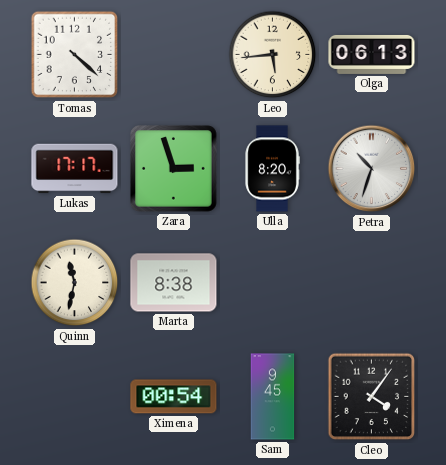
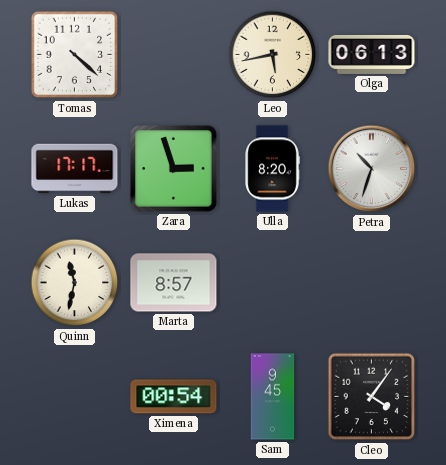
Leo: 5:44 -> 5:43
Marta: 8:38 -> 8:57
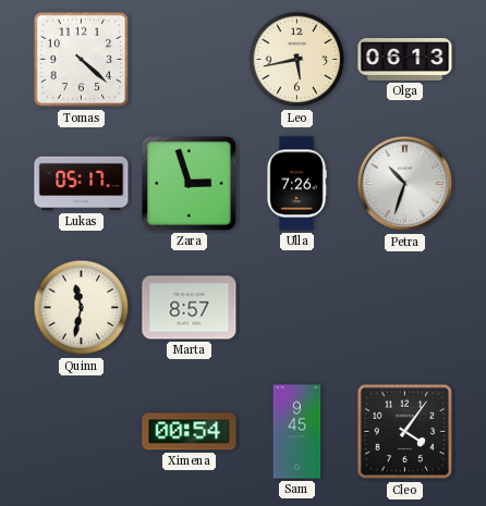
Lukas: 17:17 -> 05:17
Ulla: 8:20 -> 7:26
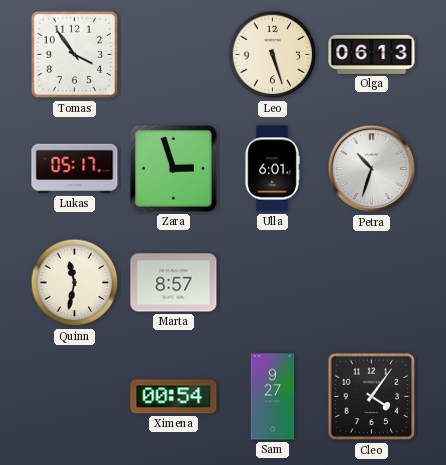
Tomas: 4:22 -> 3:54
Leo: 5:43 -> 5:27
Ulla: 7:26 -> 6:01
Sam: 9:45 -> 9:27
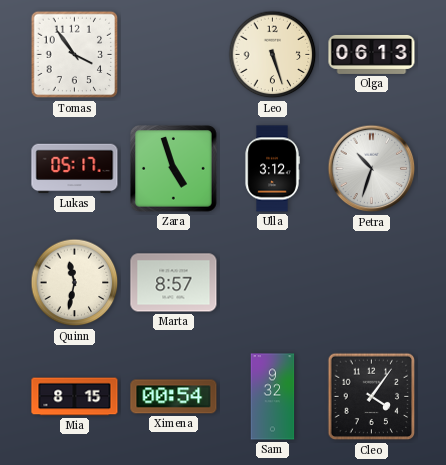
Zara: 2:57 -> 4:57
Ulla: 6:01 -> 3:12
Mia: none -> 8:15
Sam: 9:27 -> 9:32
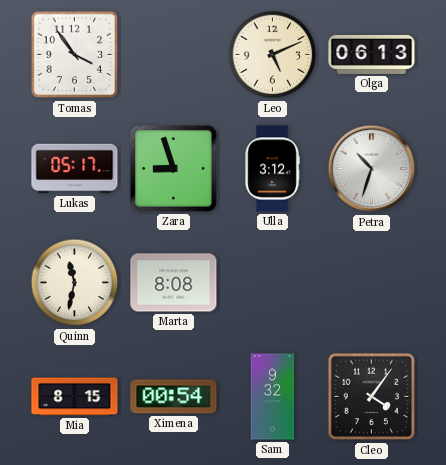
Leo: 5:27 -> 5:11
Zara: 4:57 -> 8:57
Marta: 8:57 -> 8:08
